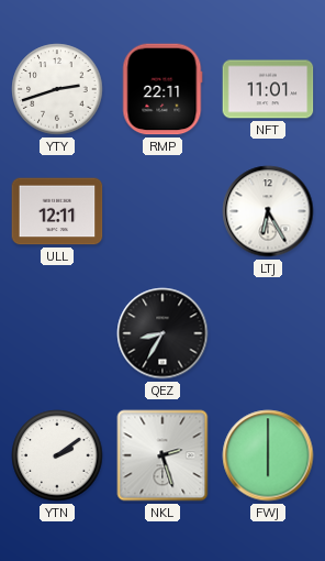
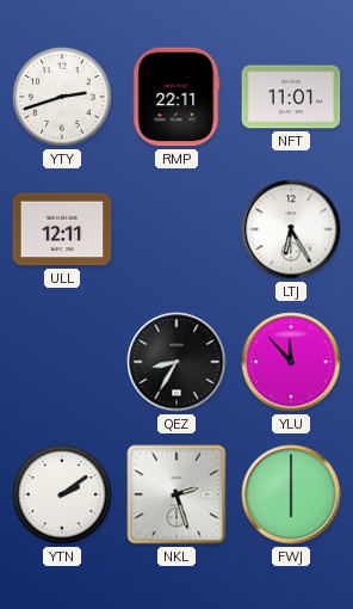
YLU: none -> 11:53
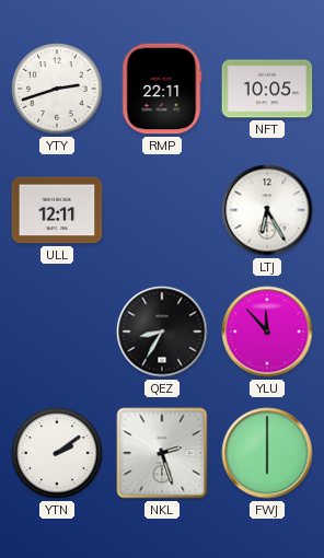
NFT: 11:01 -> 10:05
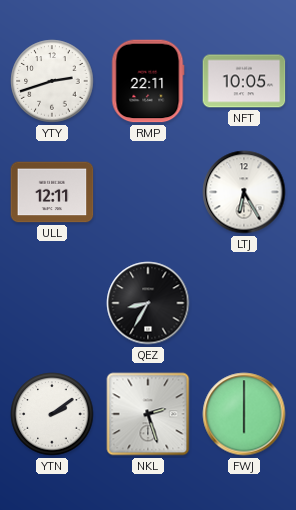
YLU: 11:53 -> none
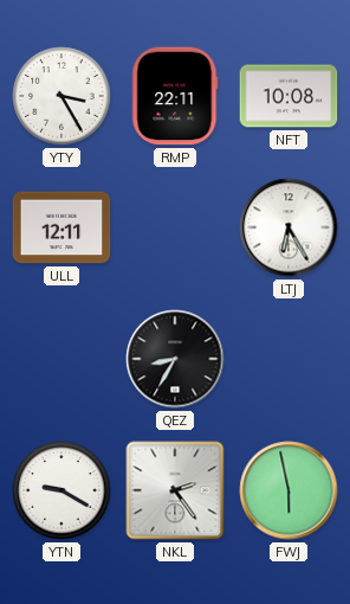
YTY: 2:42 -> 3:25
NFT: 10:05 -> 10:08
YTN: 2:09 -> 9:20
NKL: 2:27 -> 2:24
FWJ: 6:00 -> 5:58
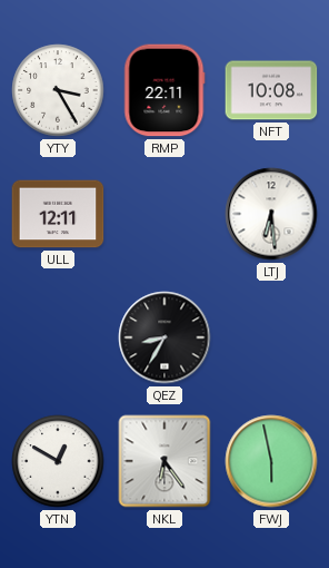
LTJ: 6:25 -> 6:29
YTN: 9:20 -> 12:50
NKL: 2:24 -> 6:24
